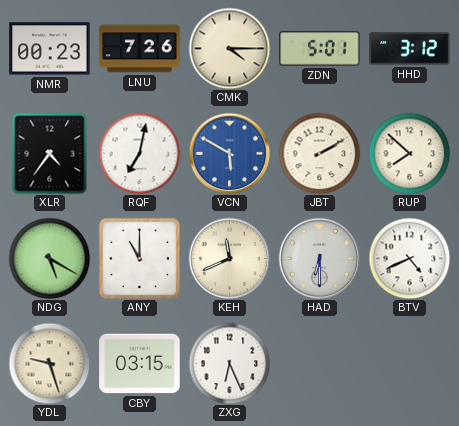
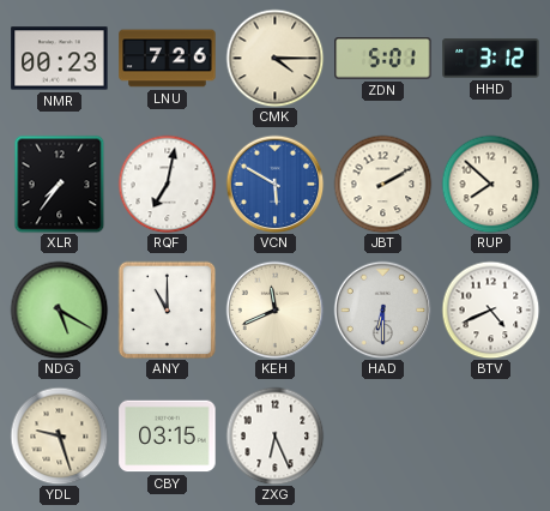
XLR: 4:36 -> 7:36
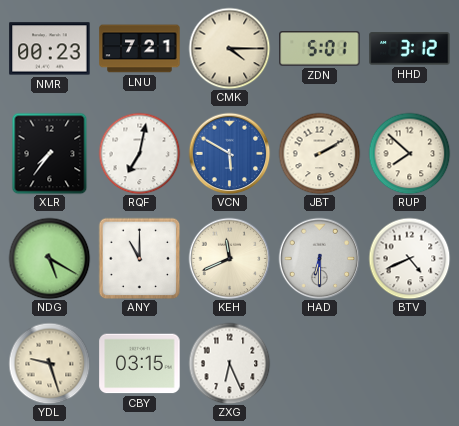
LNU: 7:26 -> 7:21
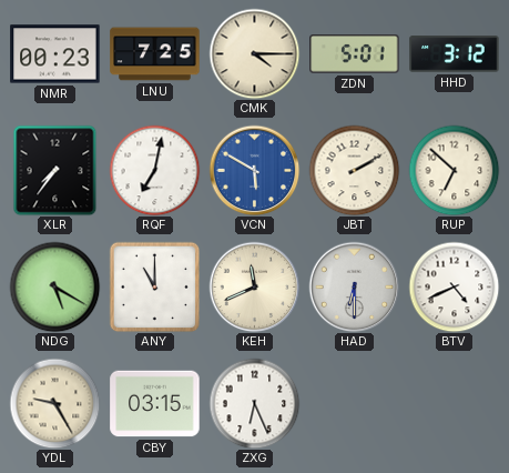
LNU: 7:21 -> 7:25
RUP: 7:52 -> 6:52
YDL: 9:27 -> 9:25
